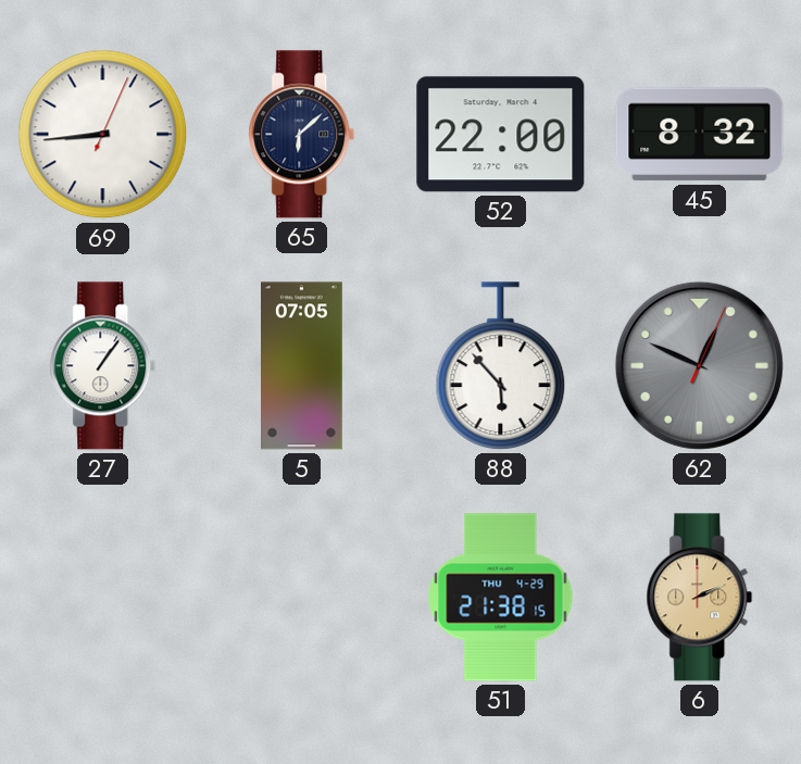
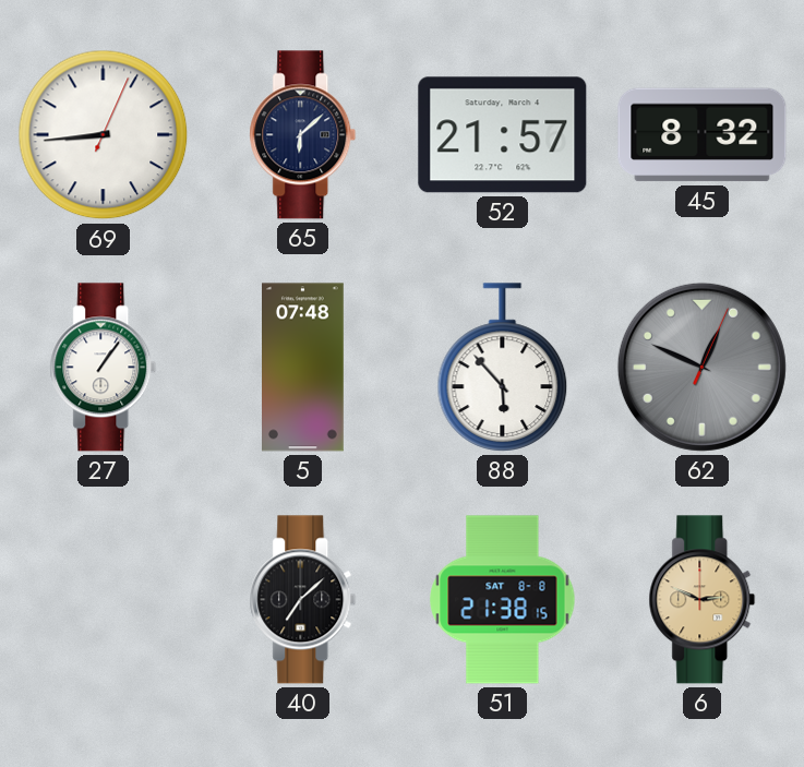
52: 22:00 -> 21:57
5: 07:05 -> 07:48
40: none -> 7:08
51 date: THU 4-29 -> SAT 8-8
6: 2:11 -> 2:49
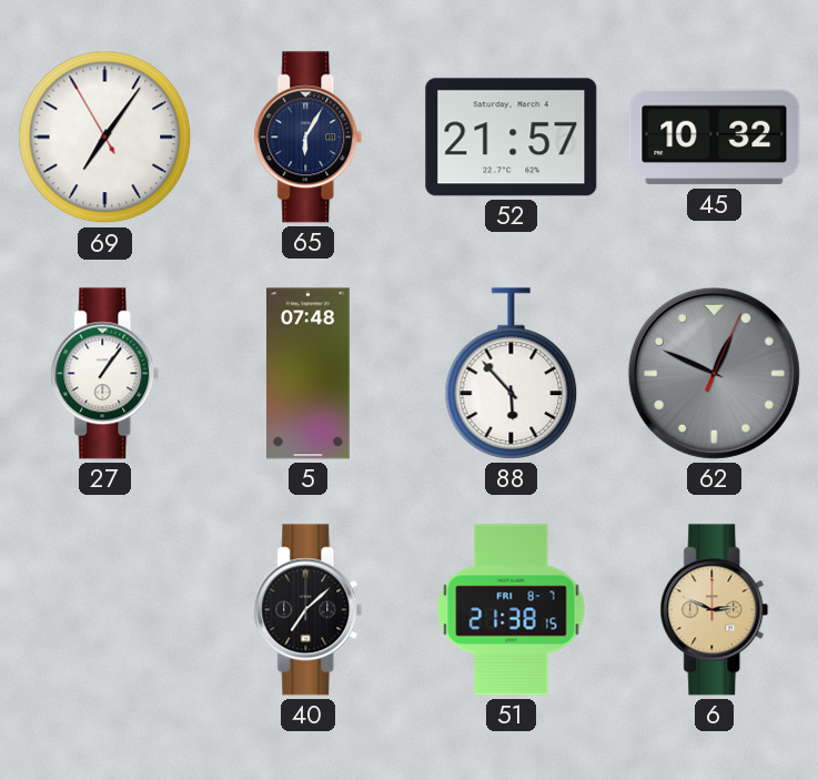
69: 8:44 -> 7:05
65: 6:08 -> 6:05
45: 8:32 -> 10:32
51 date: SAT 8-8 -> FRI 8-7
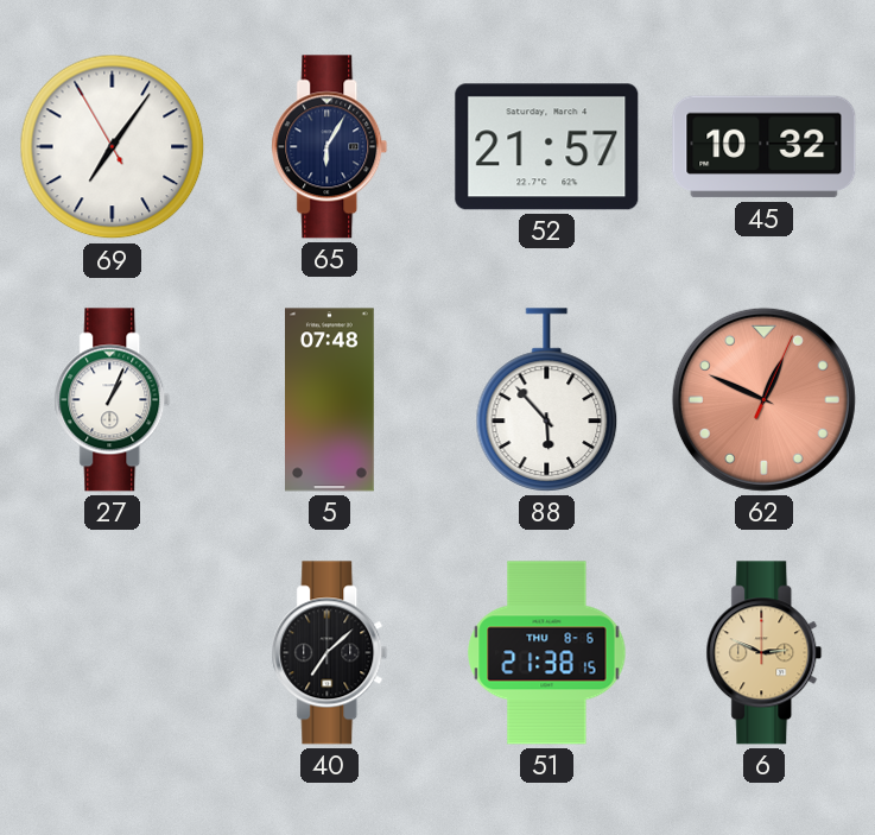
27: 1:06 -> 1:04
62 dial: grey -> salmon
51 date: FRI 8-7 -> THU 8-6
